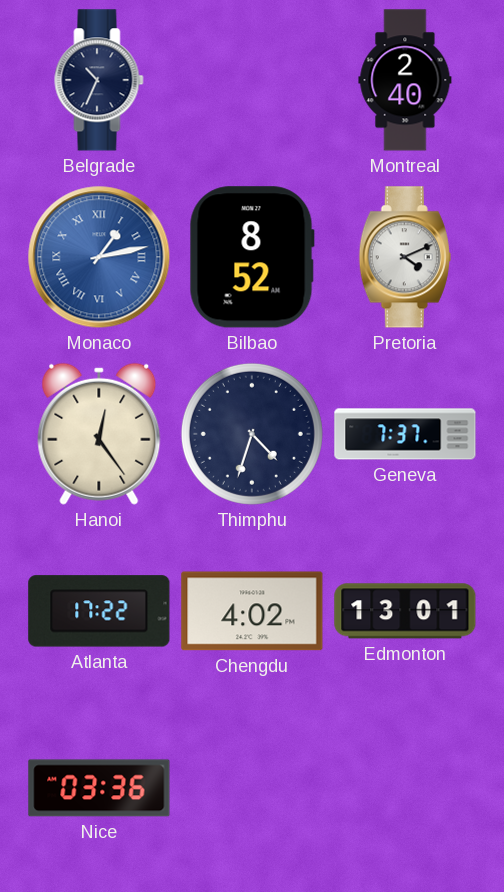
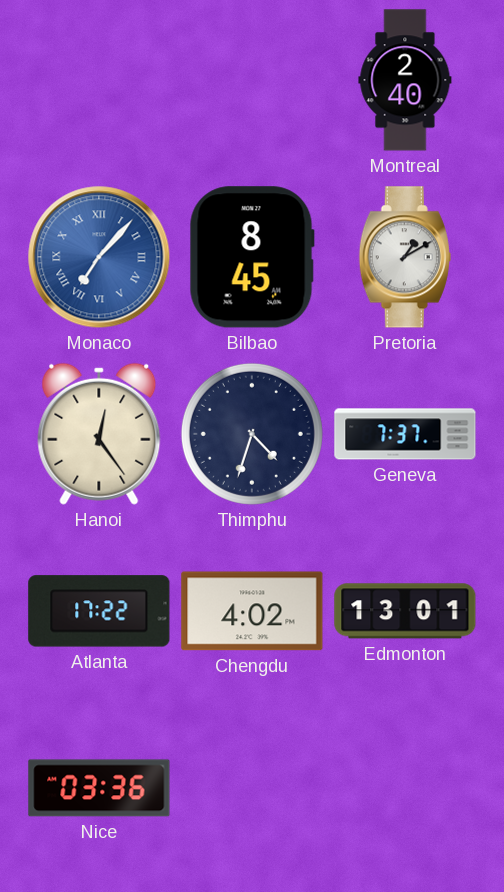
Belgrade: 10:34 -> none
Monaco: 1:13 -> 7:07
Bilbao: 8:52 -> 8:45
Pretoria: 4:11 -> 1:10
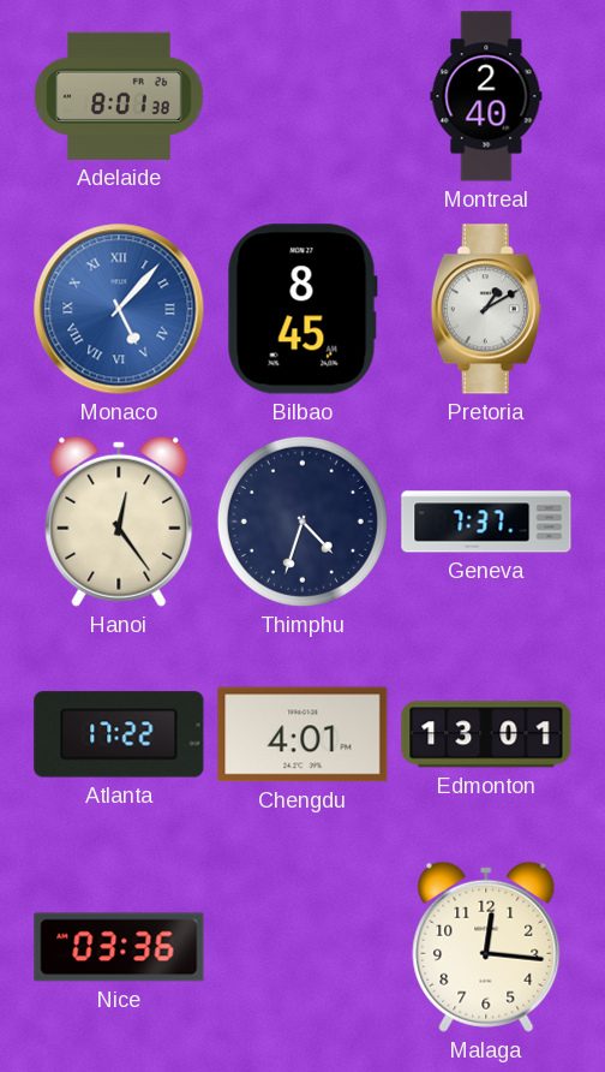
Adelaide: none -> 8:01
Monaco: 7:07 -> 5:07
Chengdu: 4:02 -> 4:01
Malaga: none -> 12:16
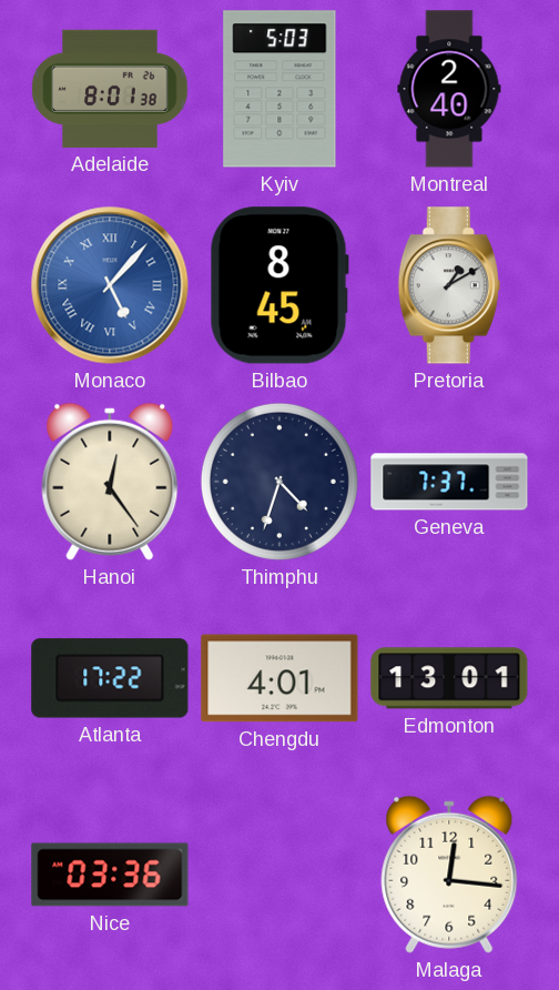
Kyiv: none -> 5:03
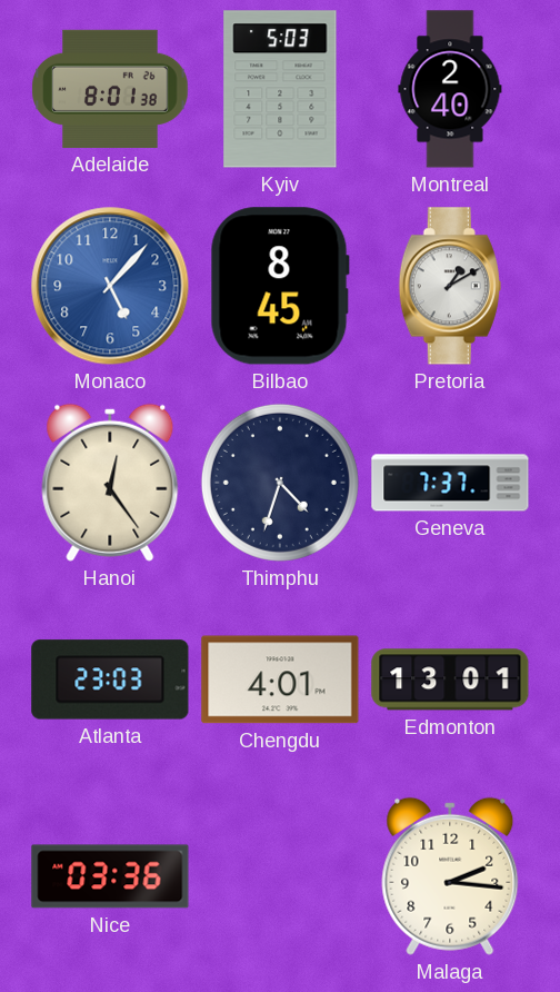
Monaco numerals: Roman -> Arabic
Atlanta: 17:22 -> 23:03
Malaga: 12:16 -> 2:16
